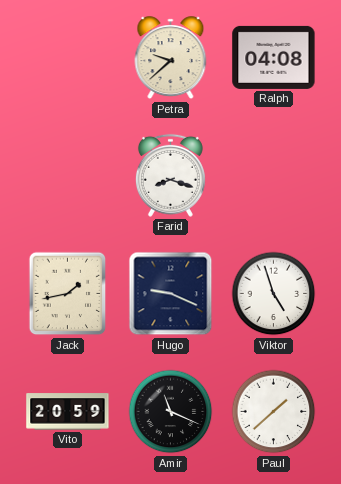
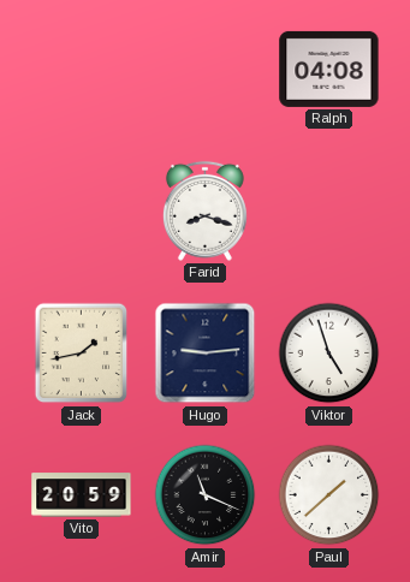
Petra: 9:38 -> none
Hugo: 9:19 -> 9:14
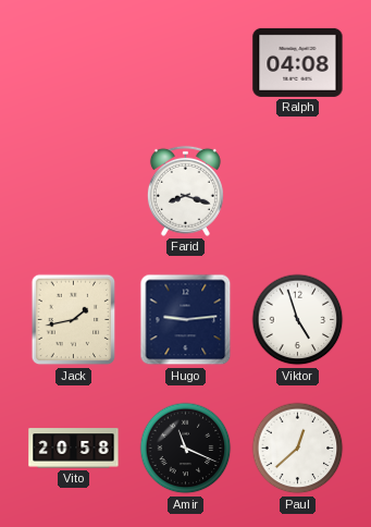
Vito: 20:59 -> 20:58
Paul: 1:38 -> 12:38
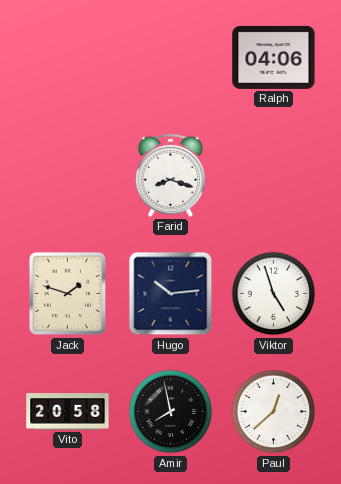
Ralph: 04:08 -> 04:06
Jack: 1:43 -> 1:48
Hugo: 9:14 -> 10:14
Amir: 11:19 -> 7:58
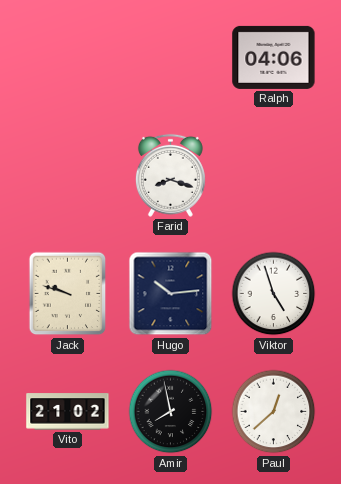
Jack: 1:48 -> 9:48
Vito: 20:58 -> 21:02
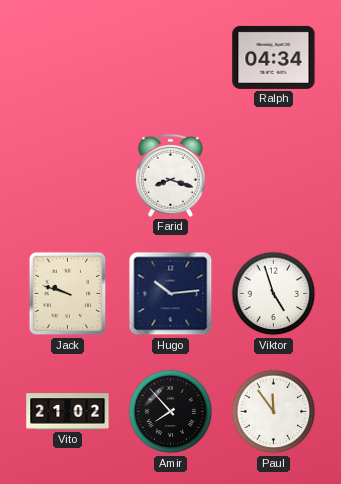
Ralph: 04:06 -> 04:34
Amir: 7:58 -> 7:53
Paul: 12:38 -> 11:54
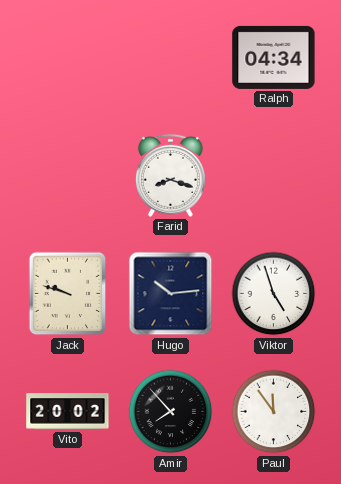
Vito: 21:02 -> 20:02
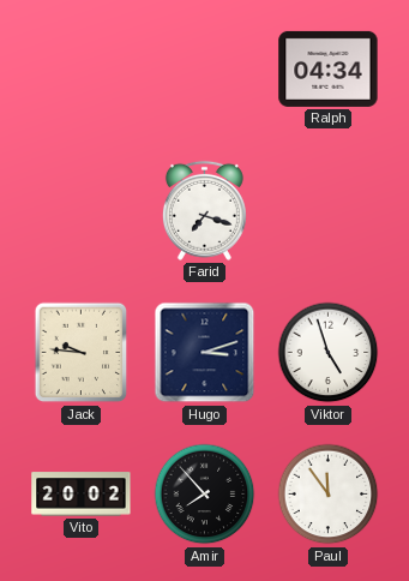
Farid: 8:18 -> 7:18
Jack: 9:48 -> 9:46
Hugo: 10:14 -> 3:12
